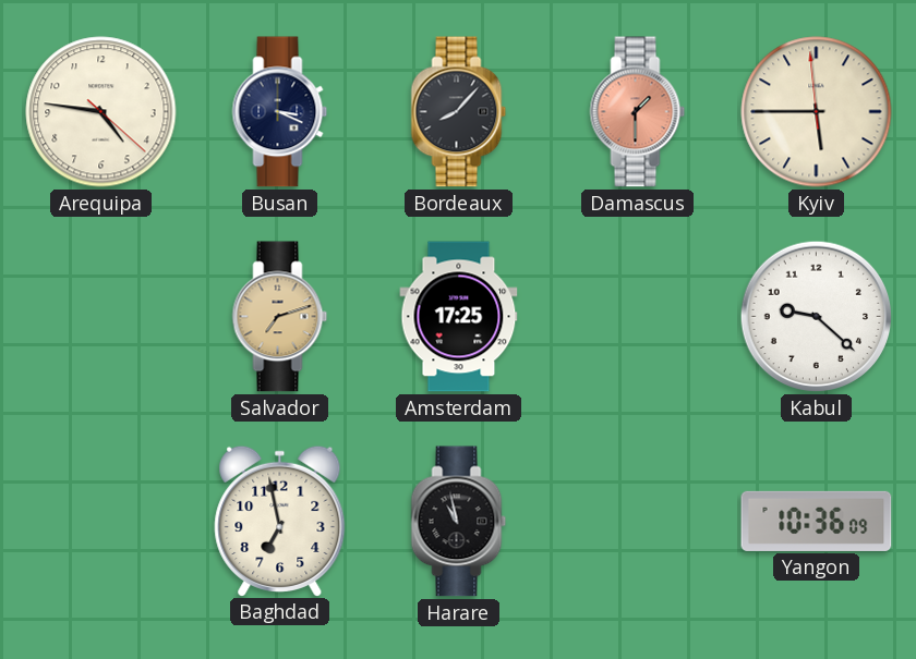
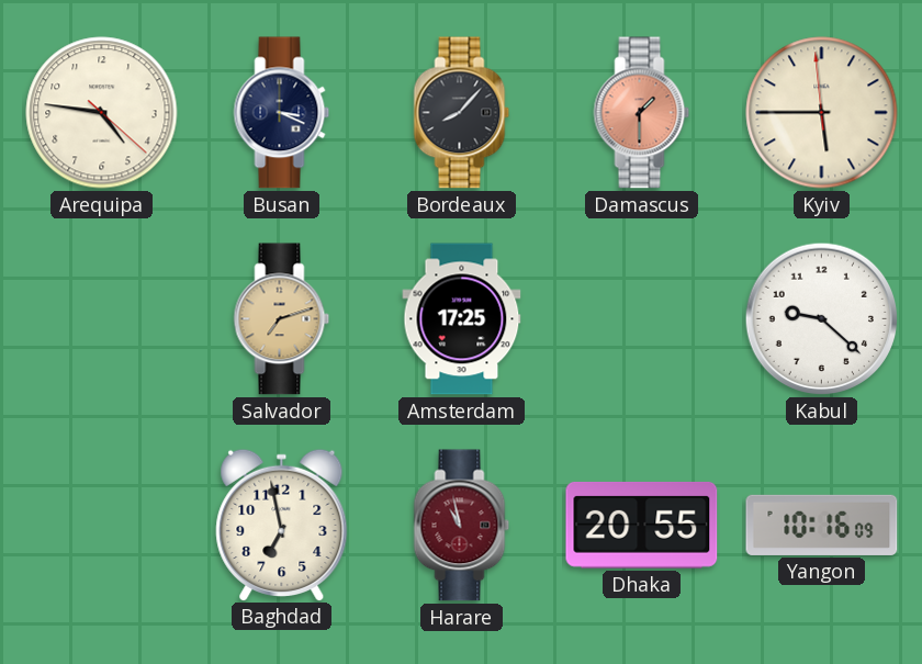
Harare dial: black -> burgundy
Dhaka: none -> 20:55
Yangon: 10:36 -> 10:16
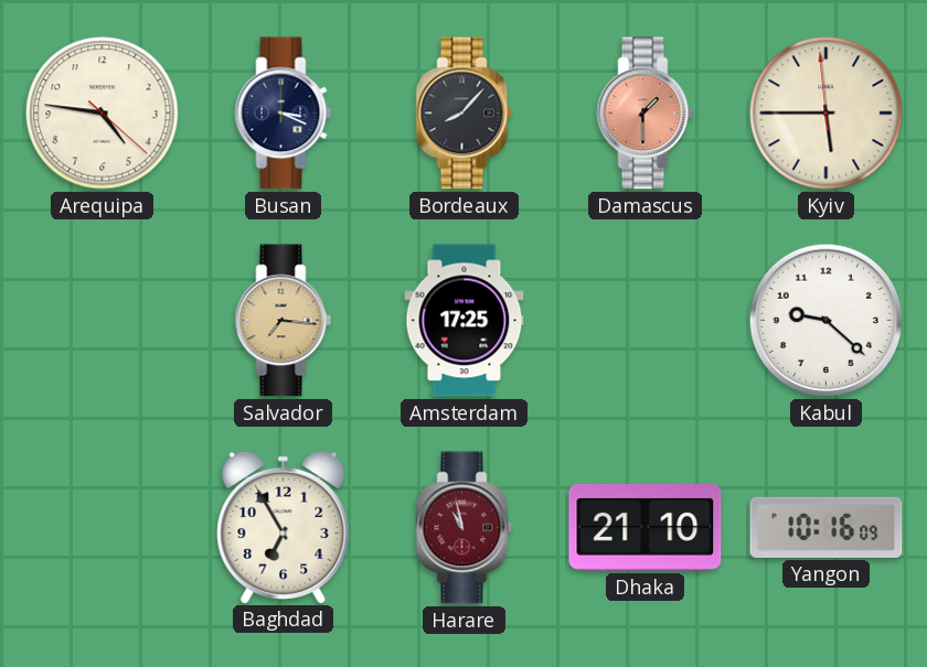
Salvador: 7:12 -> 7:16
Baghdad: 6:58 -> 6:55
Dhaka: 20:55 -> 21:10
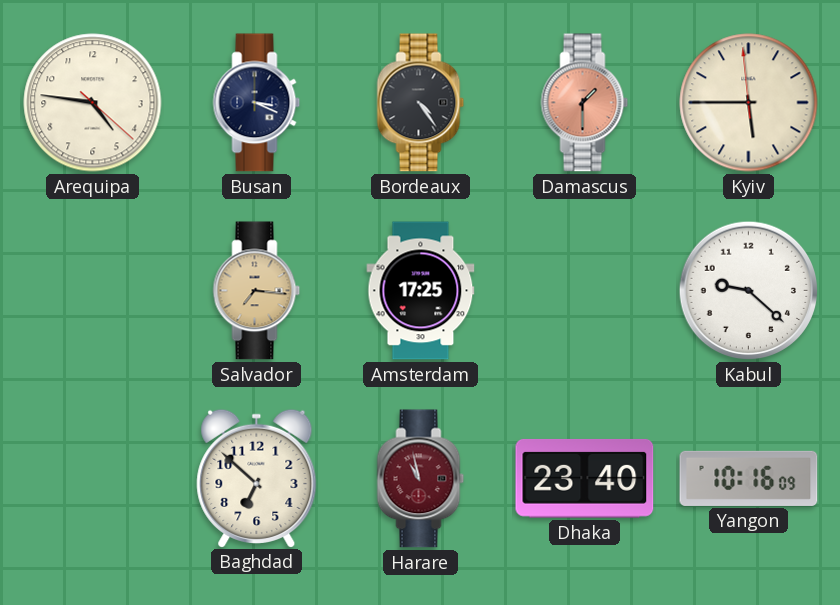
Bordeaux: 8:07 -> 4:24
Baghdad: 6:55 -> 6:52
Dhaka: 21:10 -> 23:40
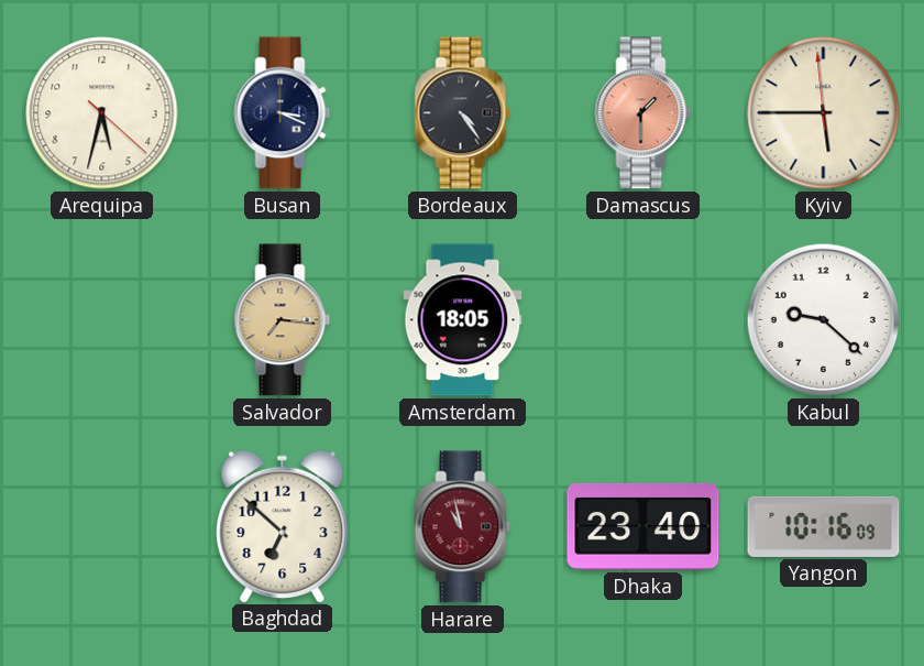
Arequipa: 4:46 -> 5:32
Amsterdam: 17:25 -> 18:05
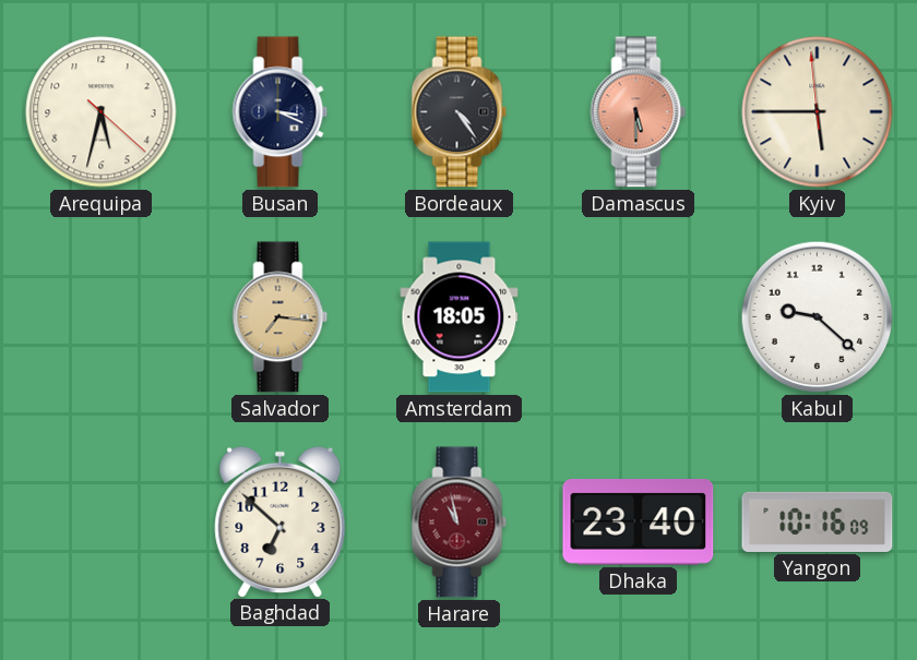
Damascus: 1:30 -> 5:30
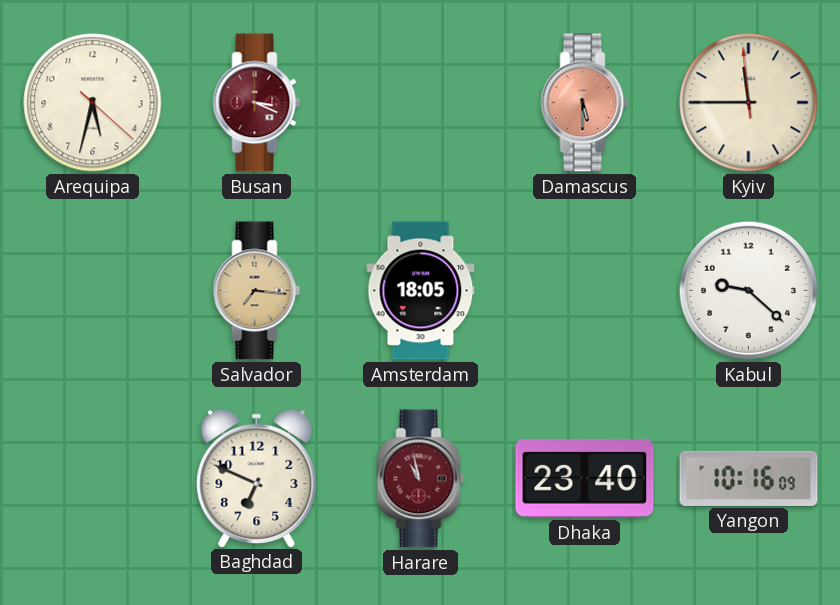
Busan dial: navy -> burgundy
Bordeaux: 4:24 -> none
Kyiv: 5:44 -> 11:44
Baghdad: 6:52 -> 6:49
